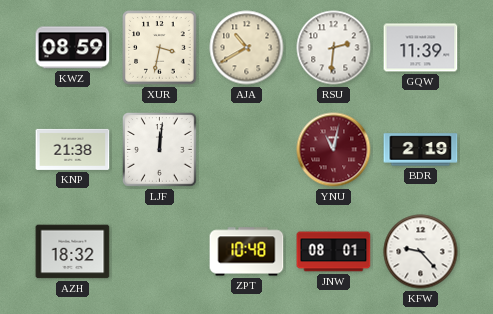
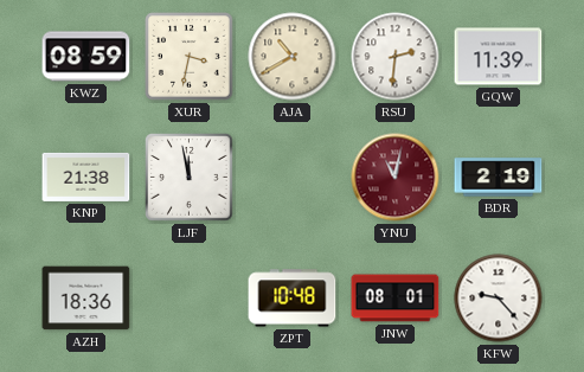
LJF: 12:01 -> 11:58
AZH: 18:32 -> 18:36
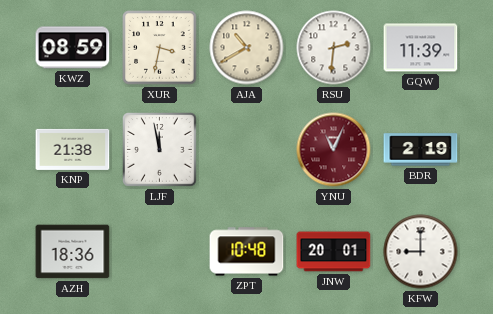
YNU: 11:02 -> 11:04
JNW: 08:01 -> 20:01
KFW: 9:23 -> 9:00
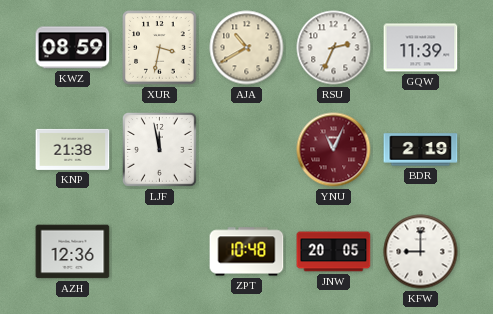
RSU: 2:31 -> 2:34
AZH: 18:36 -> 12:36
JNW: 20:01 -> 20:05
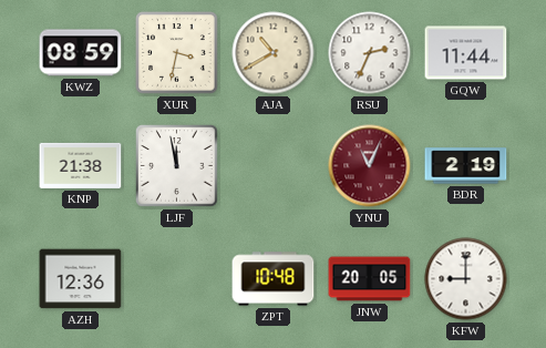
GQW: 11:39 -> 11:44
